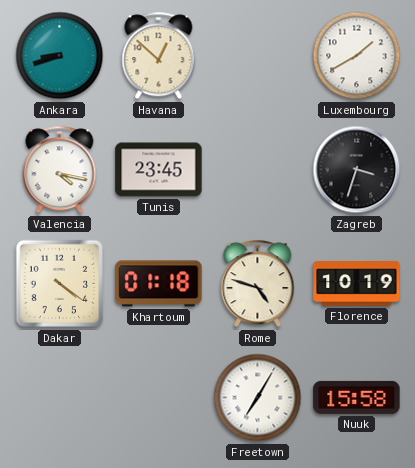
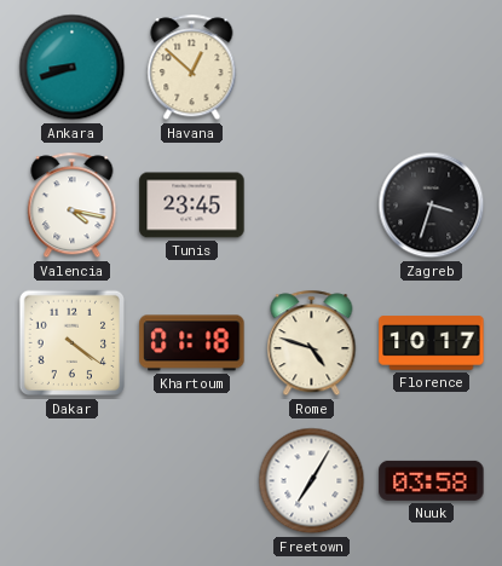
Luxembourg: 1:40 -> none
Florence: 10:19 -> 10:17
Nuuk: 15:58 -> 03:58
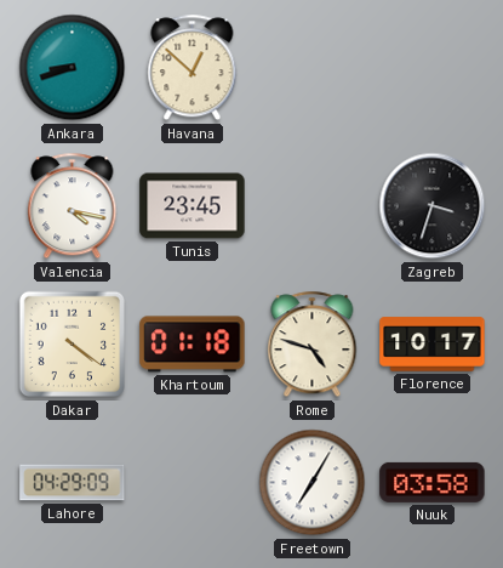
Lahore: none -> 04:29
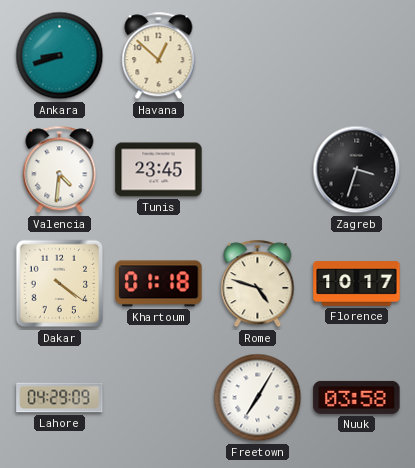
Valencia: 4:17 -> 4:31
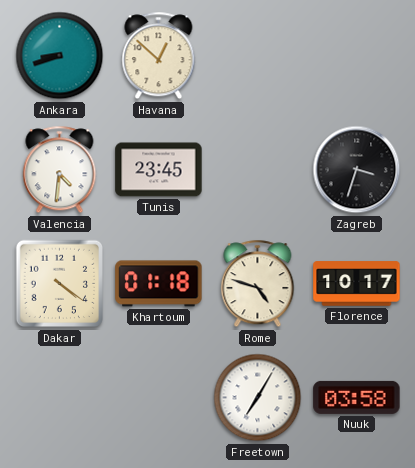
Lahore: 04:29 -> none
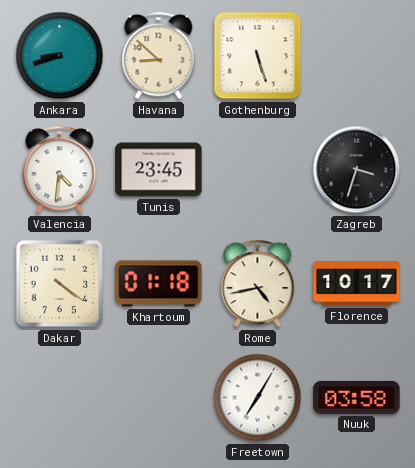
Havana: 12:52 -> 8:52
Gothenburg: none -> 5:27
Rome: 4:48 -> 4:43
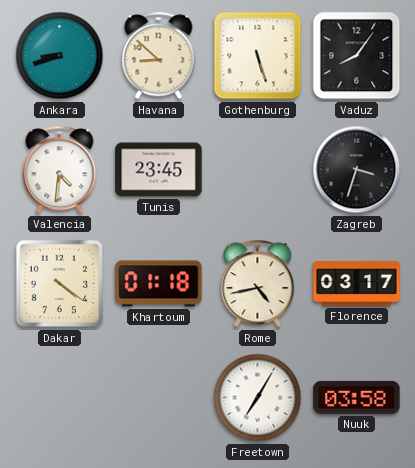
Vaduz: none -> 8:06
Florence: 10:17 -> 03:17
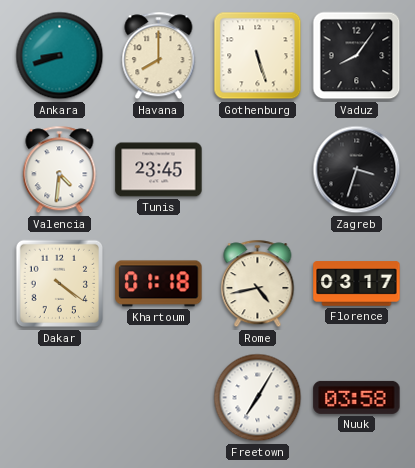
Havana: 8:52 -> 8:00
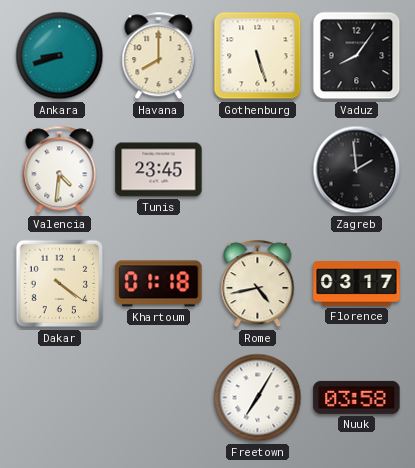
Zagreb: 3:33 -> 1:59
